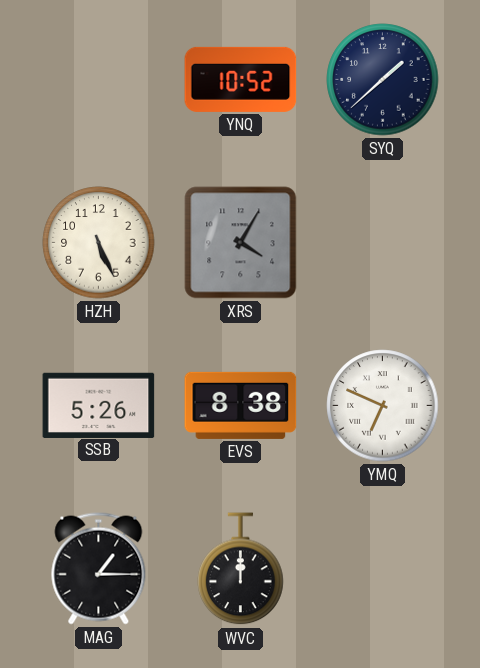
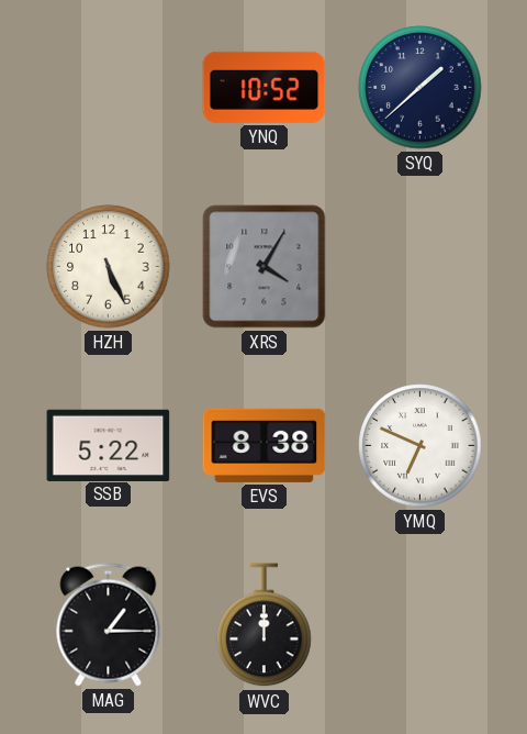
SSB: 5:26 -> 5:22
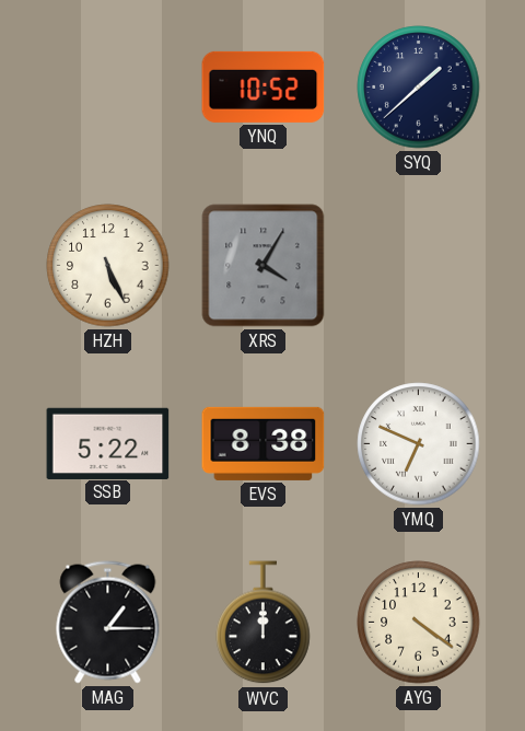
AYG: none -> 4:21
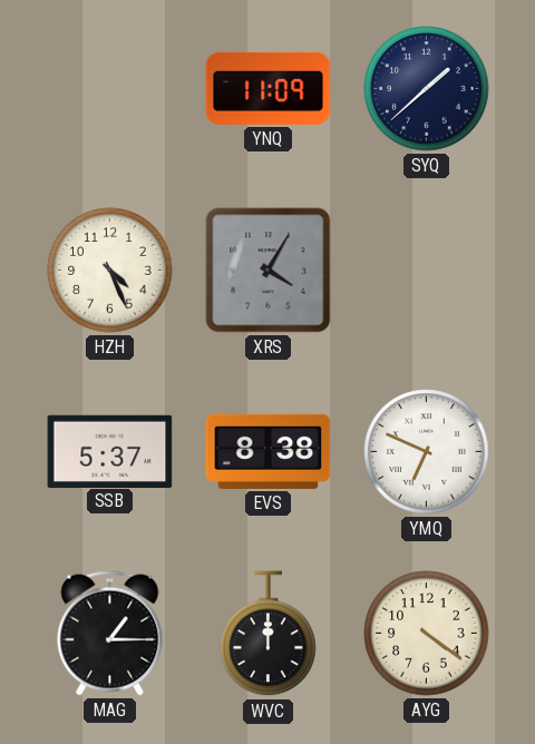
YNQ: 10:52 -> 11:09
HZH: 5:26 -> 4:26
SSB: 5:22 -> 5:37
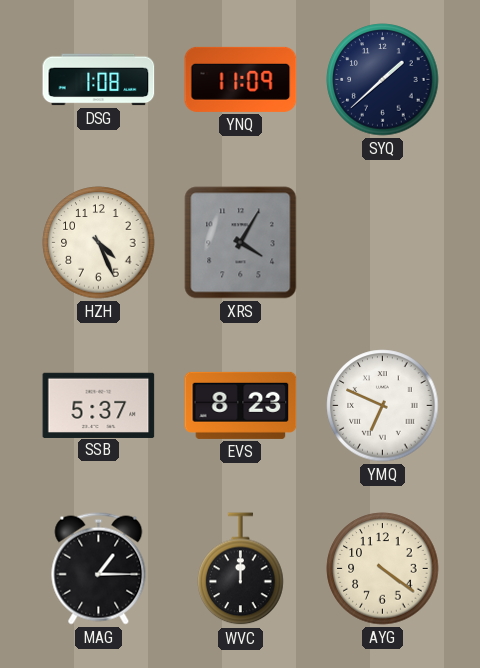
DSG: none -> 1:08
EVS: 8:38 -> 8:23
